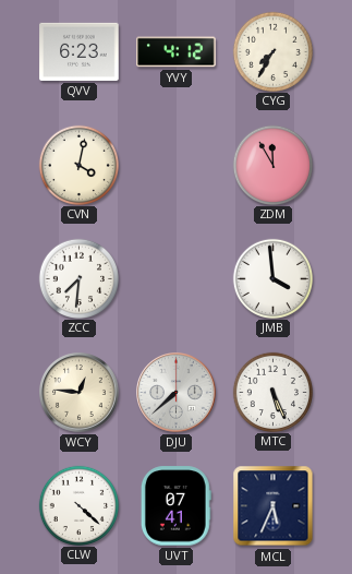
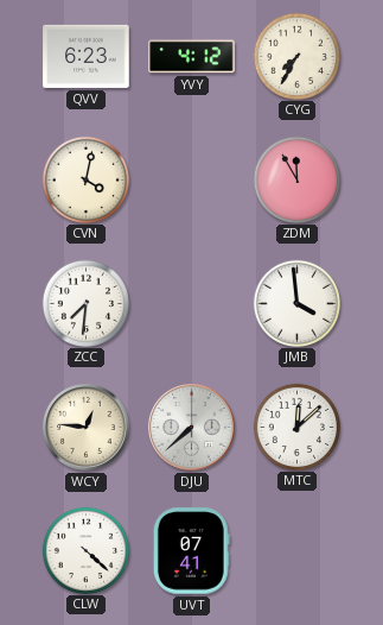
MTC: 5:26 -> 12:08
MCL: 5:34 -> none
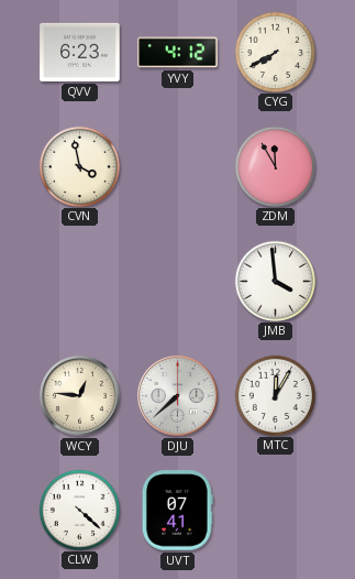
CYG: 7:35 -> 7:40
CVN: 4:02 -> 3:58
ZCC: 7:31 -> none
MTC: 12:08 -> 12:05
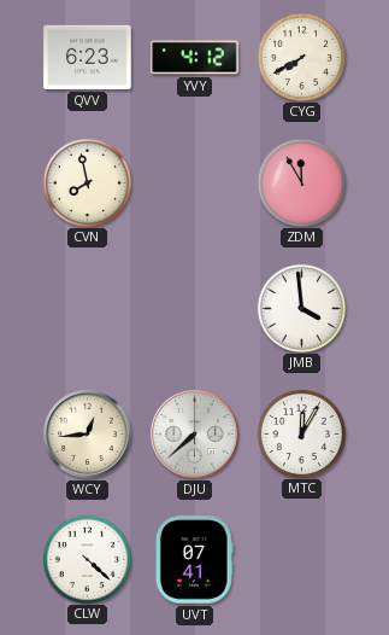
CVN: 3:58 -> 7:58
WCY: 12:46 -> 12:44
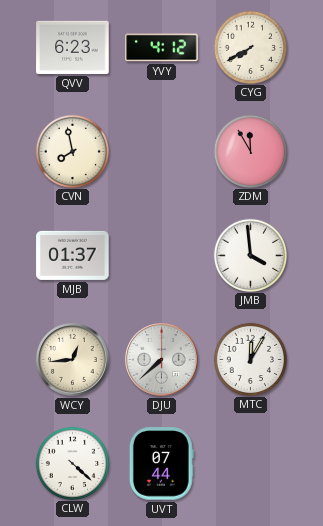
MJB: none -> 01:37
UVT: 07:41 -> 07:44
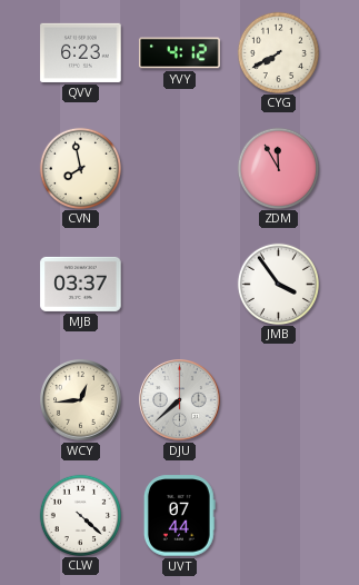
MJB: 01:37 -> 03:37
JMB: 3:59 -> 3:54
MTC: 12:05 -> none
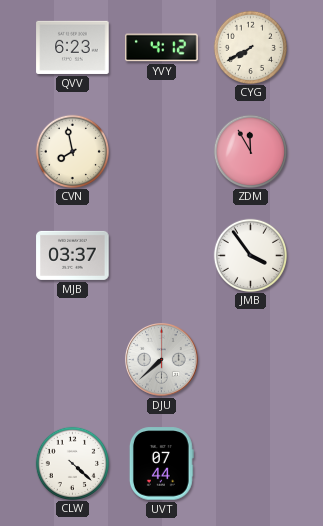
WCY: 12:44 -> none
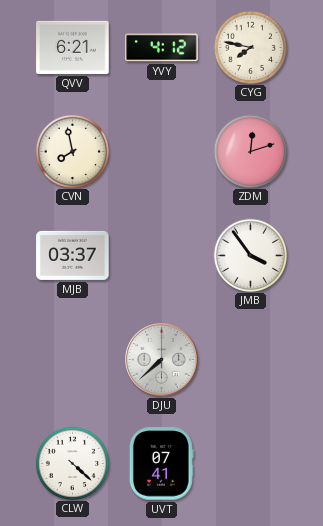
QVV: 6:23 -> 6:21
CYG: 7:40 -> 7:47
ZDM: 11:55 -> 12:12
UVT: 07:44 -> 07:41
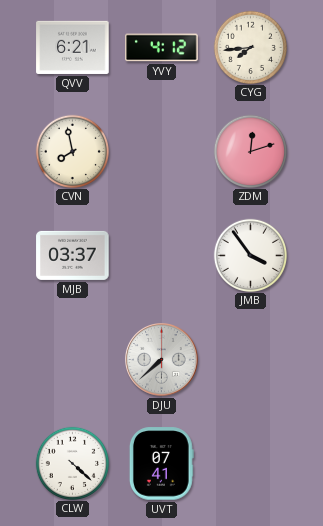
CYG: 7:47 -> 7:44
